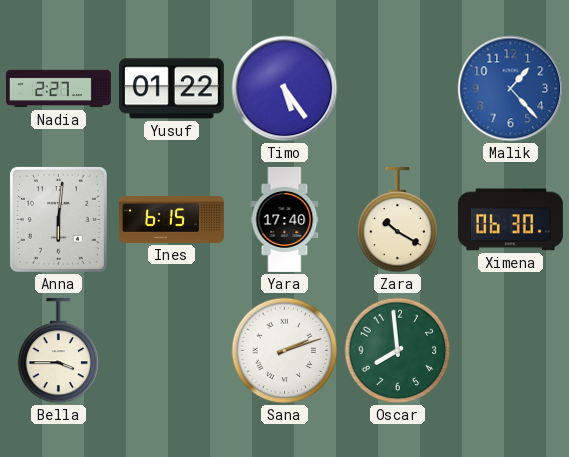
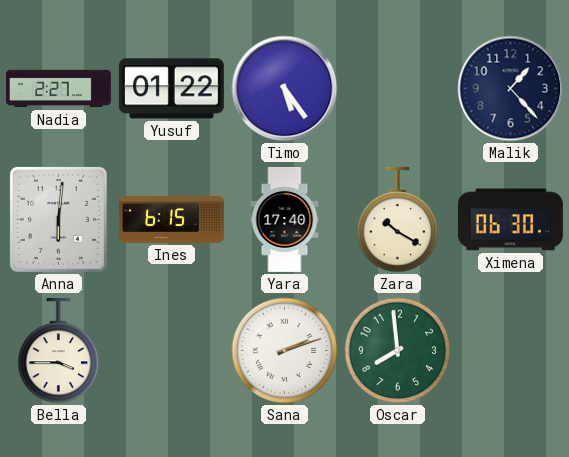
Malik dial: blue -> navy
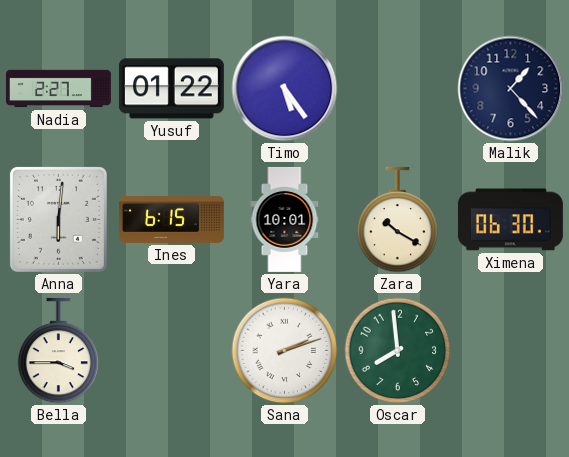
Yara: 17:40 -> 10:01
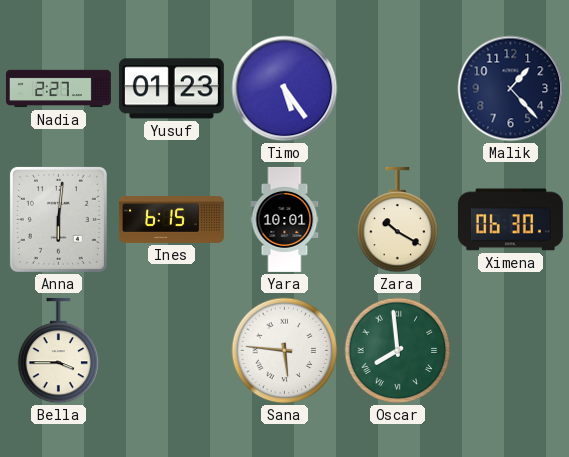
Yusuf: 01:22 -> 01:23
Sana: 2:12 -> 5:46
Oscar numerals: Arabic -> Roman
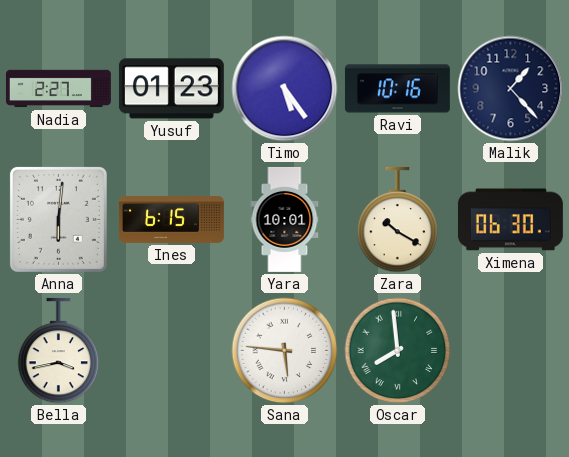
Ravi: none -> 10:16
Bella: 3:45 -> 3:43
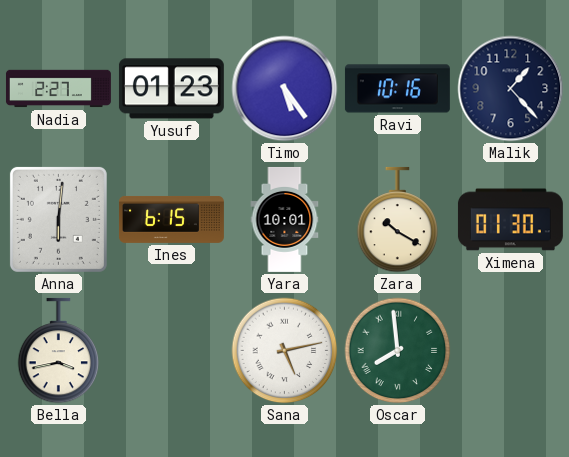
Ximena: 06:30 -> 01:30
Sana: 5:46 -> 5:13
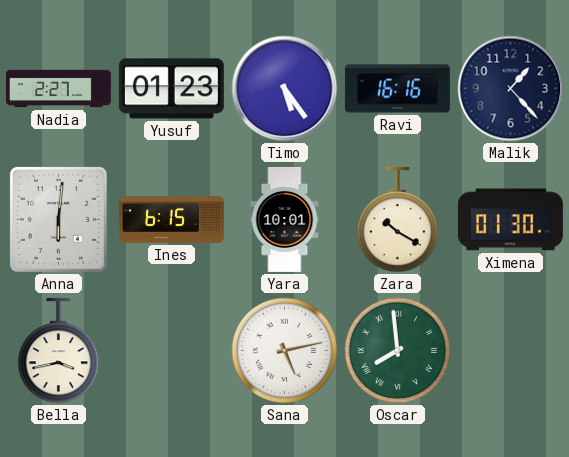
Ravi: 10:16 -> 16:16
